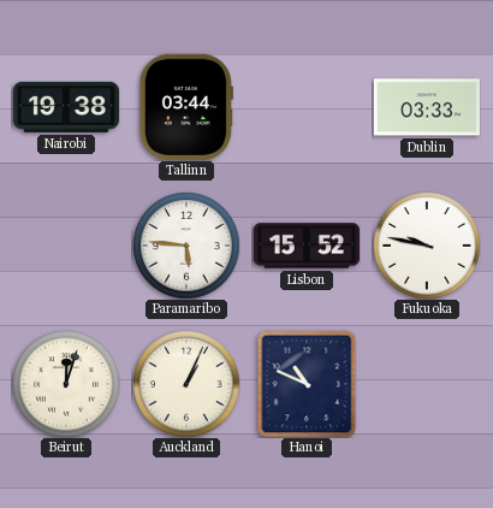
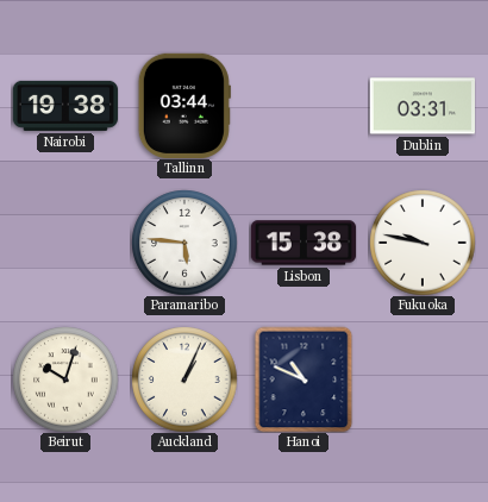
Dublin: 03:33 -> 03:31
Lisbon: 15:52 -> 15:38
Beirut: 12:03 -> 10:03
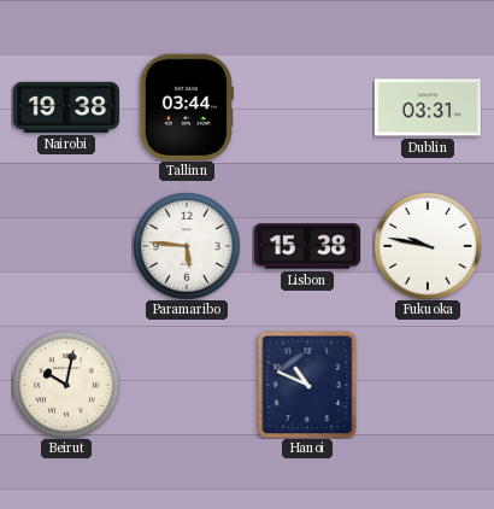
Beirut: 10:03 -> 10:02
Auckland: 1:04 -> none
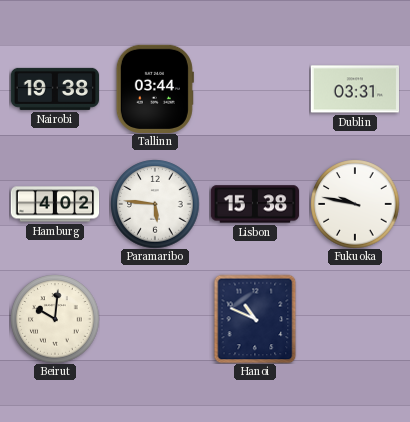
Hamburg: none -> 4:02
Beirut: 10:02 -> 10:01
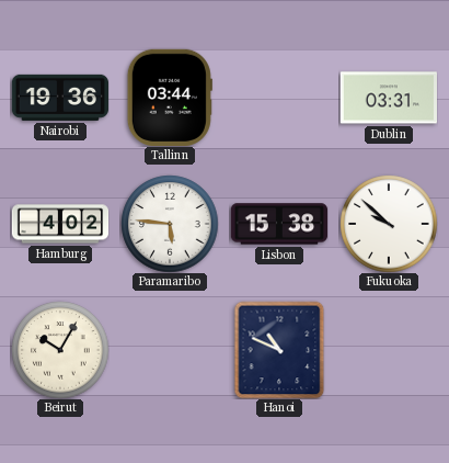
Nairobi: 19:38 -> 19:36
Fukuoka: 9:47 -> 9:52
Beirut: 10:01 -> 10:05
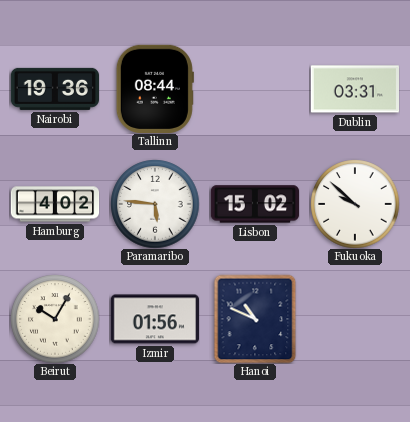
Tallinn: 03:44 -> 08:44
Lisbon: 15:38 -> 15:02
Izmir: none -> 01:56
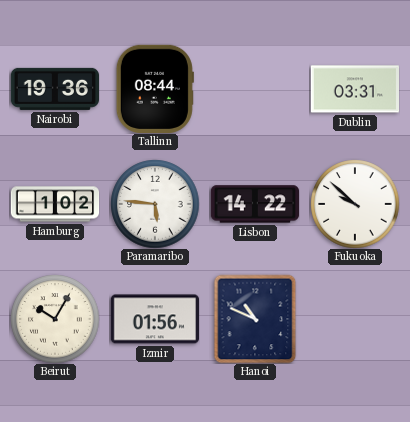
Hamburg: 4:02 -> 1:02
Lisbon: 15:02 -> 14:22
